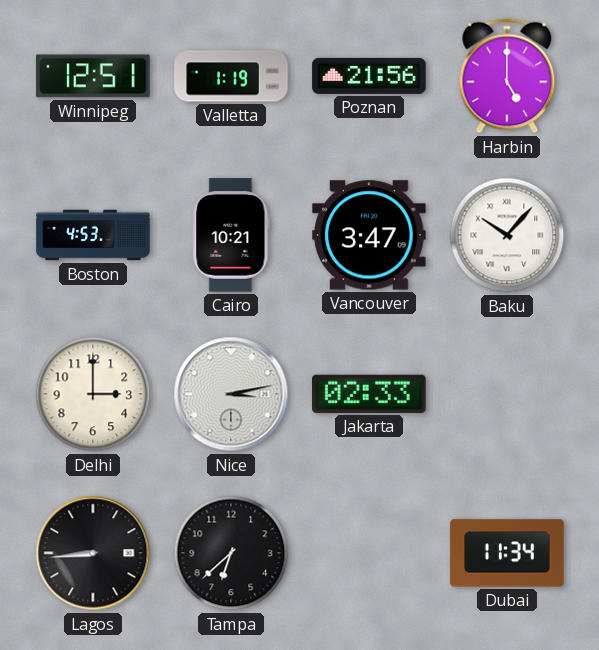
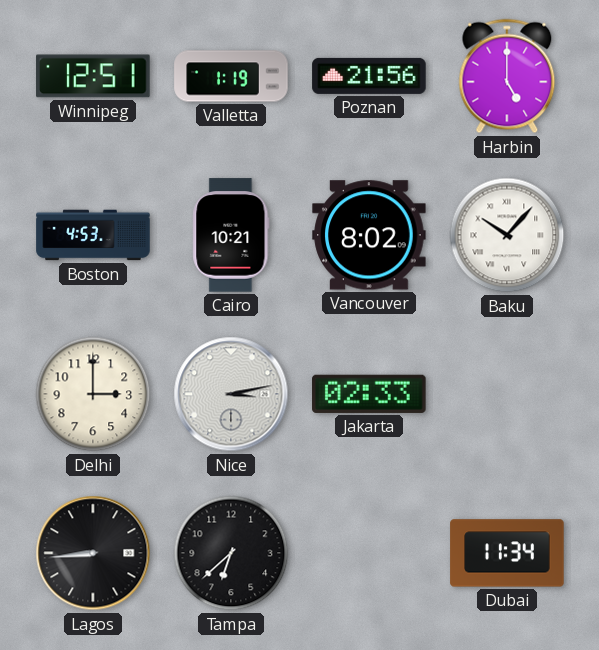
Vancouver: 3:47 -> 8:02
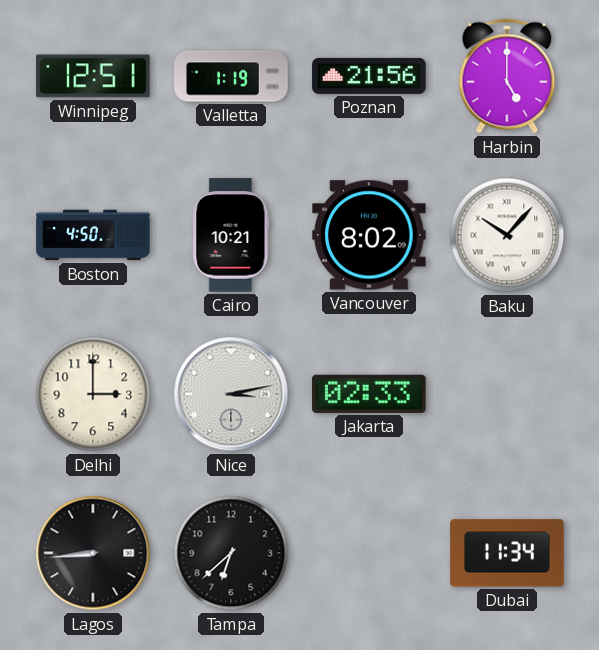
Boston: 4:53 -> 4:50
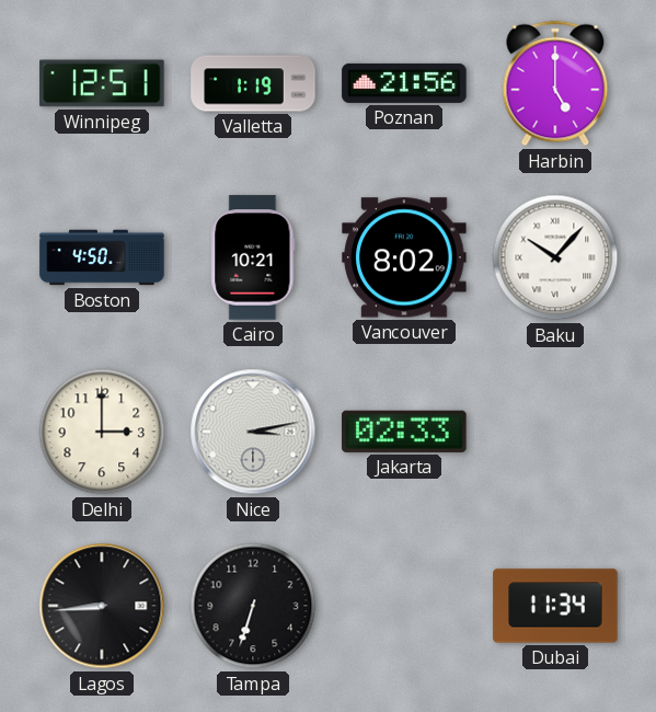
Tampa: 6:38 -> 6:33
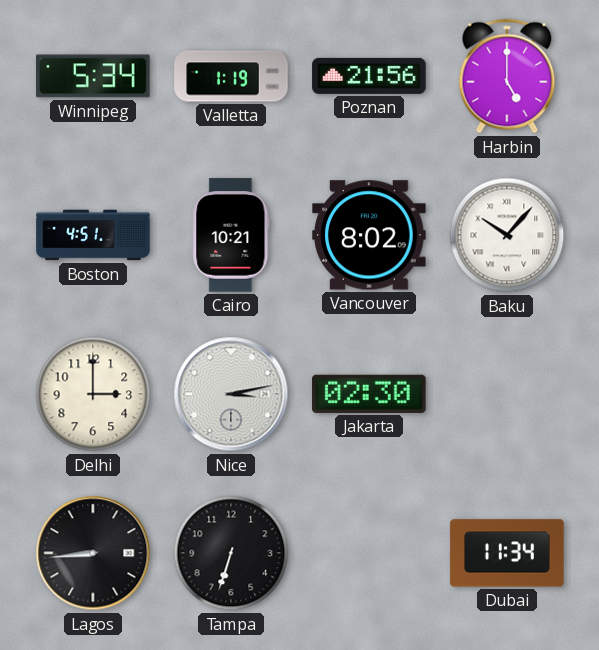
Winnipeg: 12:51 -> 5:34
Boston: 4:50 -> 4:51
Jakarta: 02:33 -> 02:30
